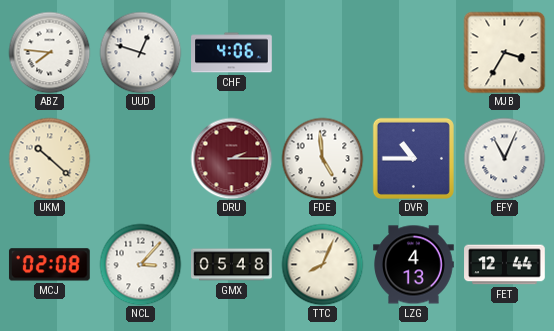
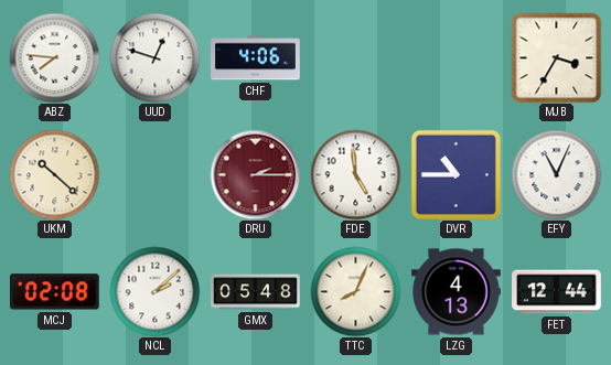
NCL: 3:07 -> 2:08
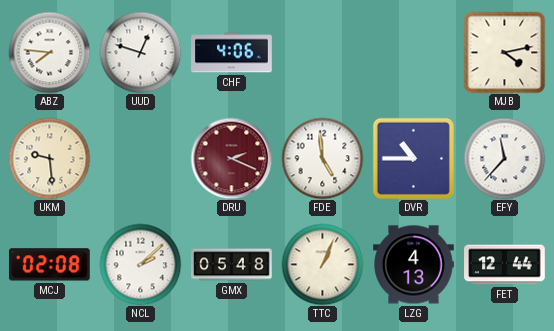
MJB: 3:35 -> 4:13
UKM: 10:22 -> 9:29
DRU: 2:15 -> 2:19
EFY: 11:04 -> 11:37
TTC: 8:04 -> 1:04
